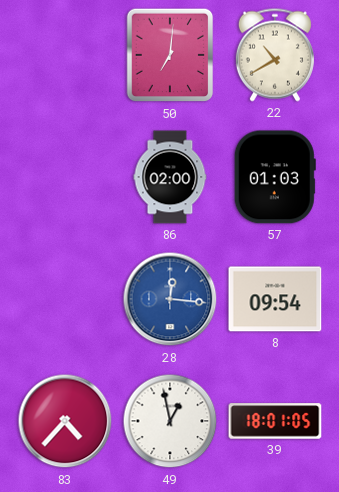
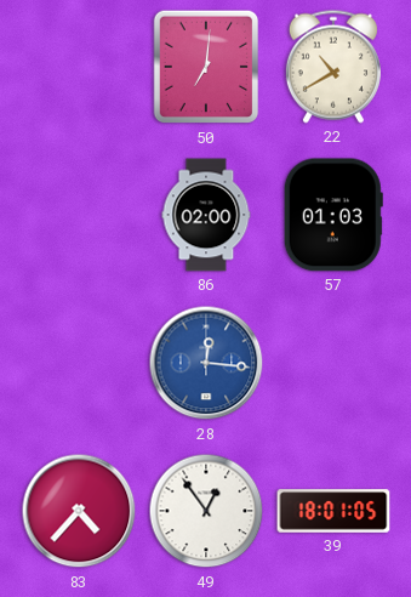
8: 09:54 -> none
49: 12:58 -> 12:54
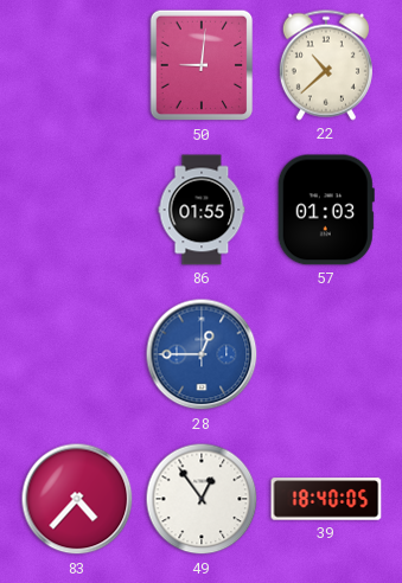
50: 7:01 -> 9:01
22: 10:40 -> 10:38
86: 02:00 -> 01:55
28: 12:16 -> 12:45
39: 18:01 -> 18:40
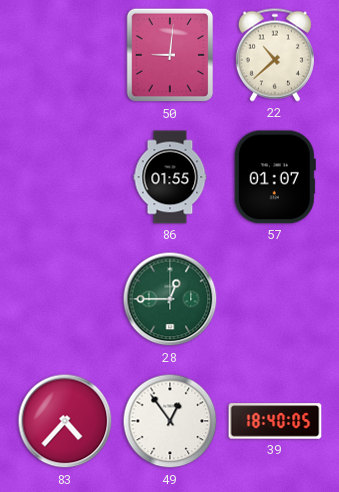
57: 01:03 -> 01:07
28 dial: blue -> green
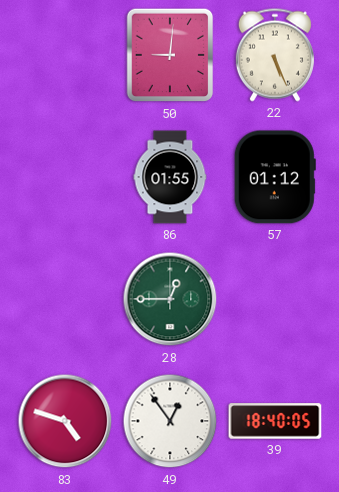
22: 10:38 -> 5:26
57: 01:07 -> 01:12
83: 4:37 -> 4:48
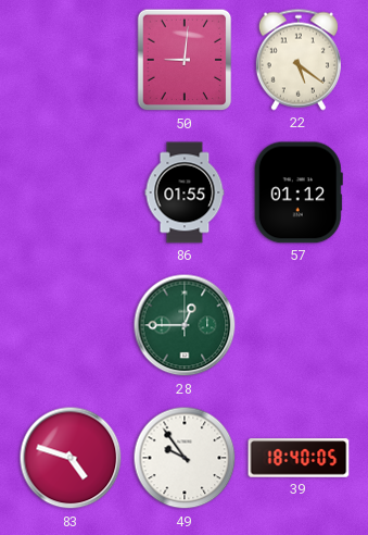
22: 5:26 -> 5:21
49: 12:54 -> 9:54
